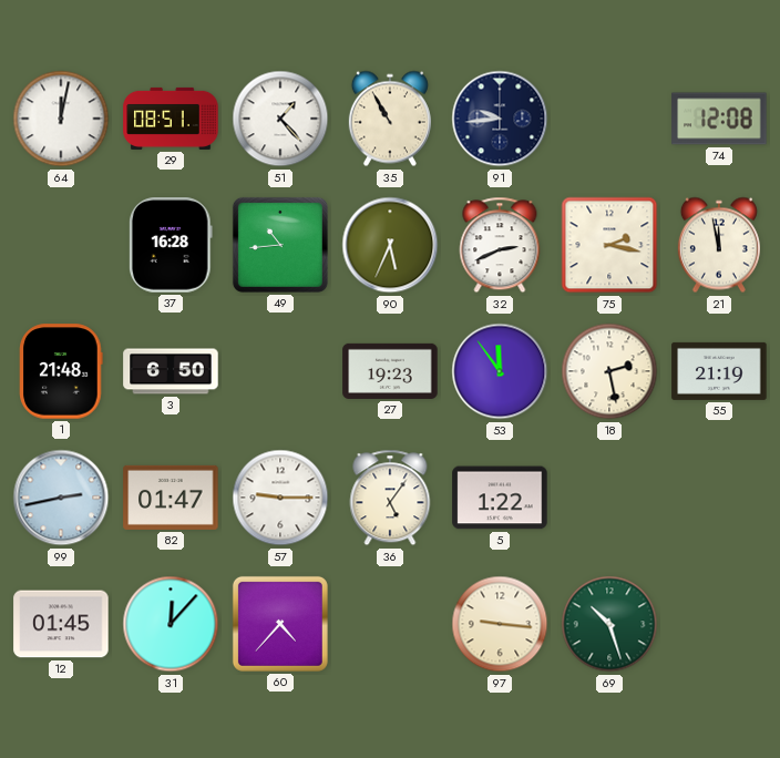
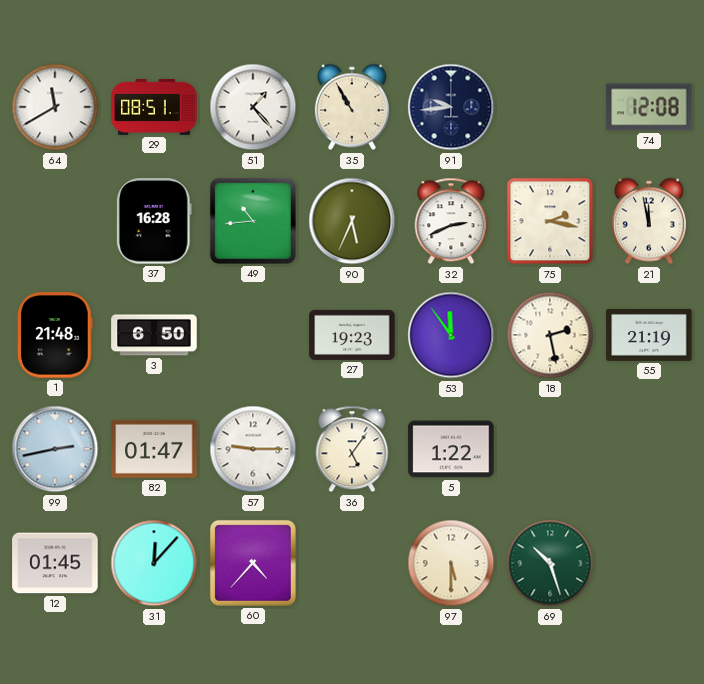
64: 12:02 -> 11:40
97: 9:16 -> 5:30
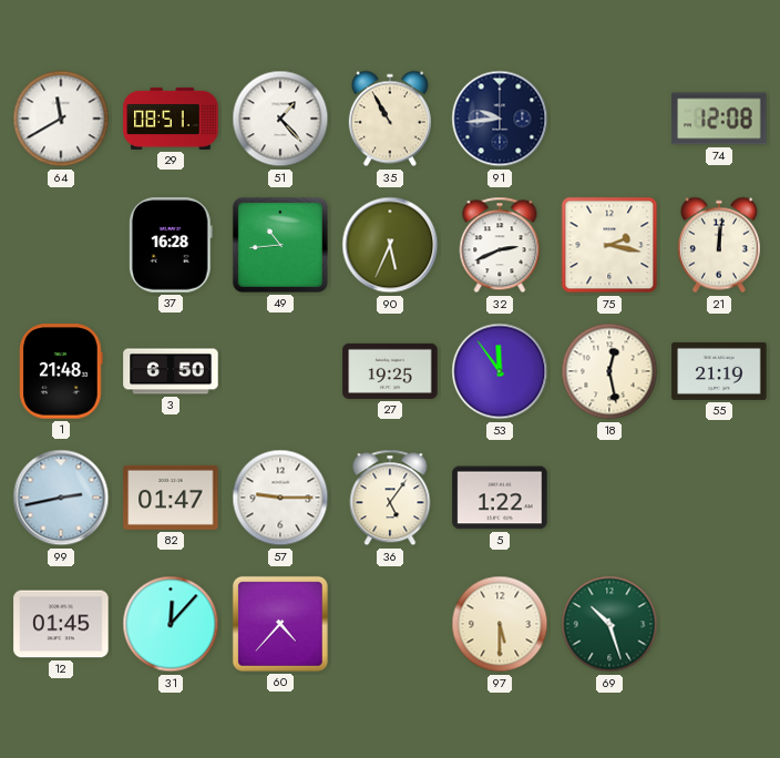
21: 11:58 -> 12:01
27: 19:23 -> 19:25
18: 2:28 -> 12:28
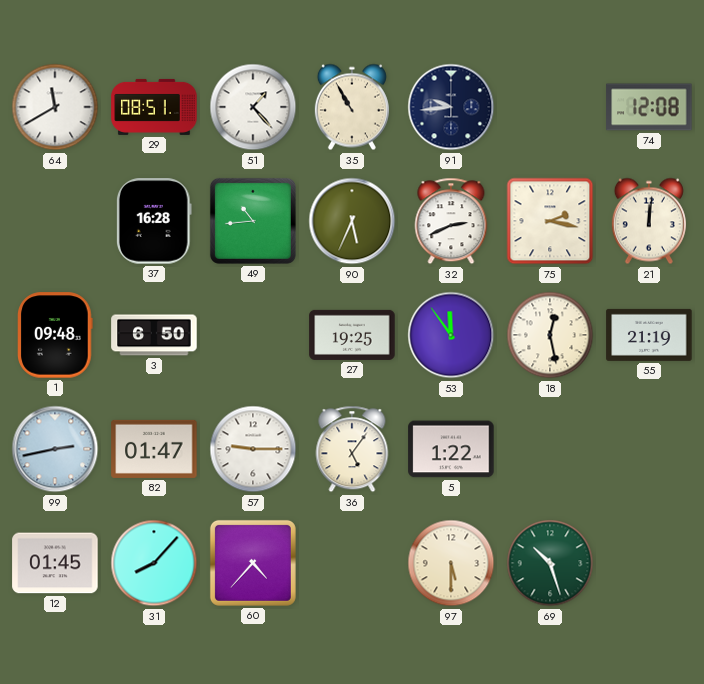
1: 21:48 -> 09:48
31: 12:07 -> 8:07
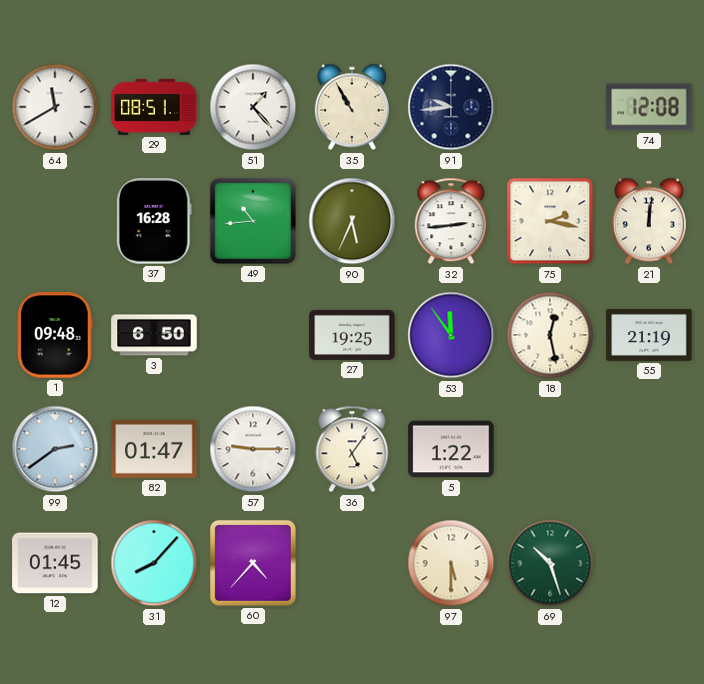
32: 2:41 -> 2:44
99: 2:43 -> 2:39
